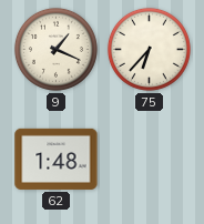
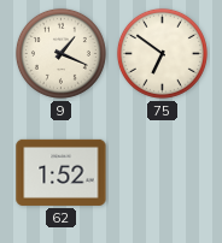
75: 6:37 -> 6:51
62: 1:48 -> 1:52
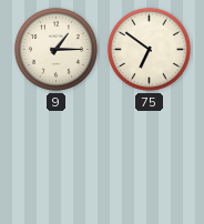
9: 1:19 -> 1:15
62: 1:52 -> none
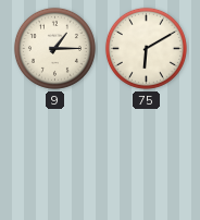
75: 6:51 -> 6:10
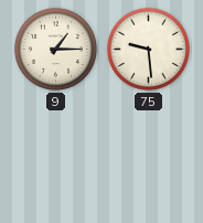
75: 6:10 -> 9:29
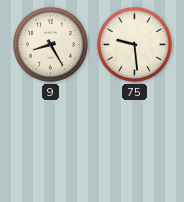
9: 1:15 -> 8:25
